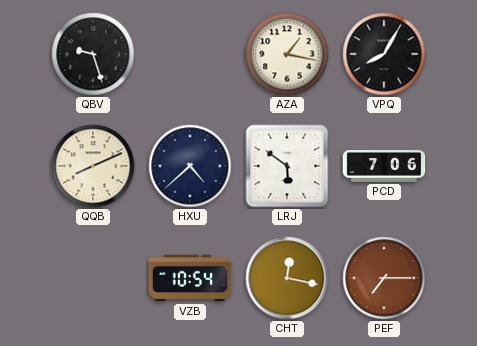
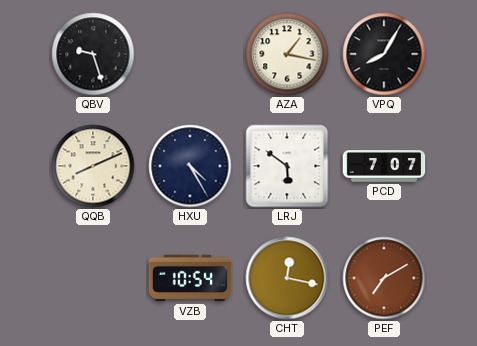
HXU: 4:38 -> 4:25
PCD: 7:06 -> 7:07
PEF: 7:15 -> 7:10
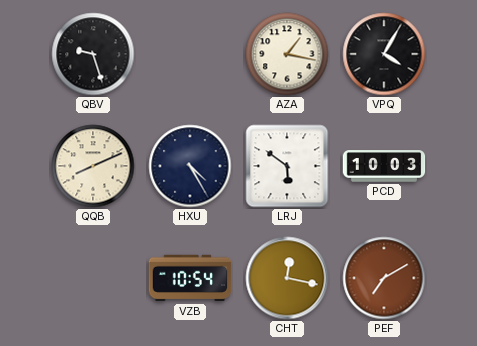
VPQ: 8:05 -> 4:05
PCD: 7:07 -> 10:03
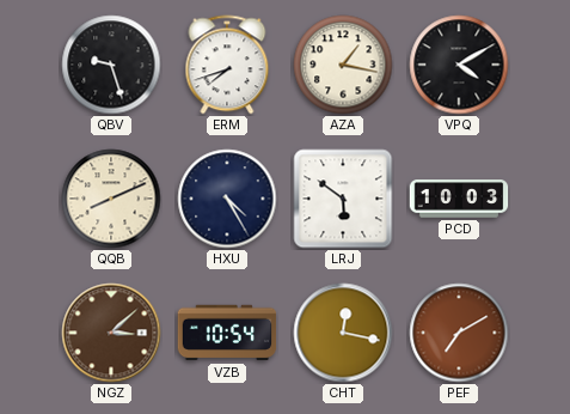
ERM: none -> 7:42
VPQ: 4:05 -> 4:10
NGZ: none -> 3:08
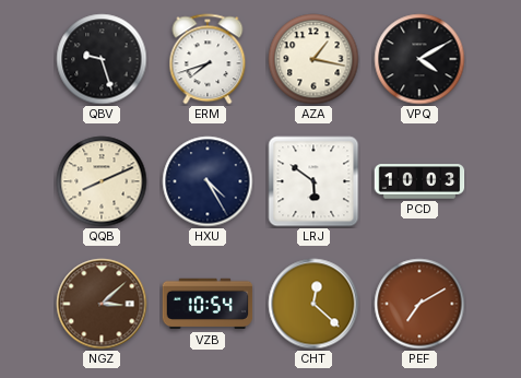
CHT: 12:17 -> 12:22
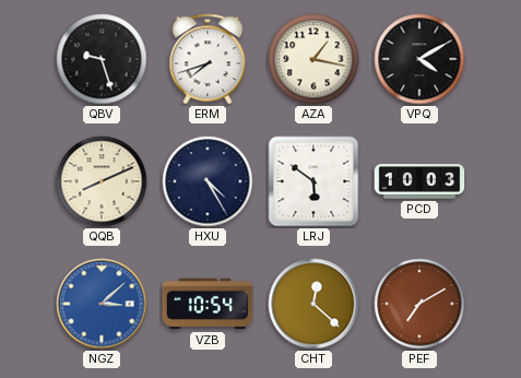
NGZ dial: brown -> blue
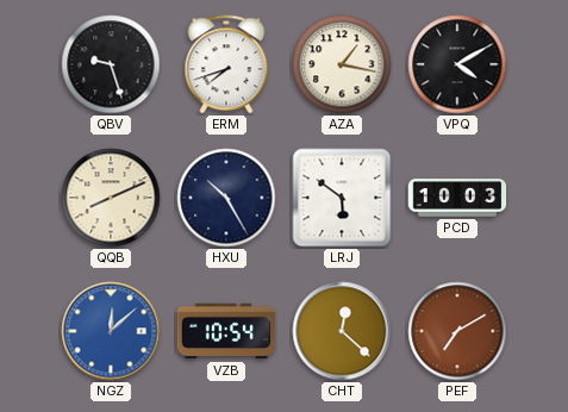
HXU: 4:25 -> 10:25
NGZ: 3:08 -> 12:08
